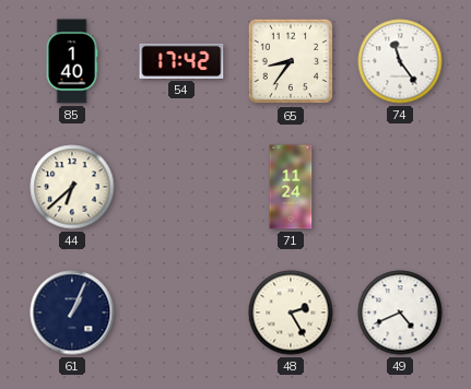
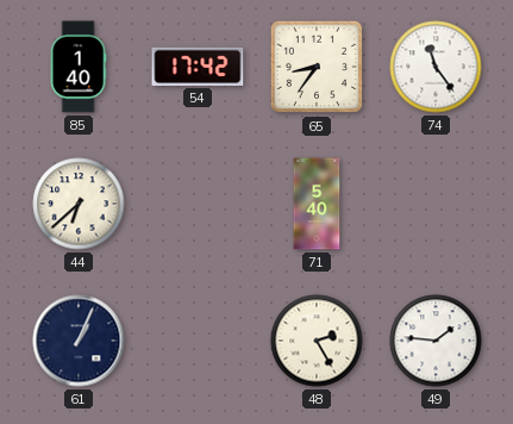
71: 11:24 -> 5:40
49: 4:41 -> 1:46
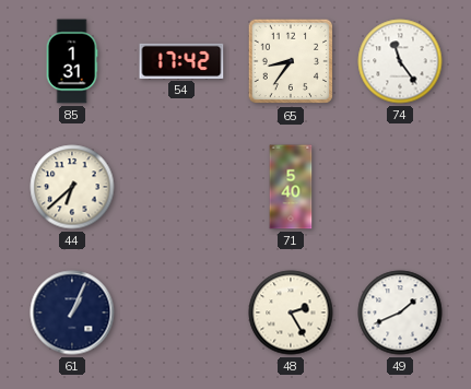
85: 1:40 -> 1:31
49: 1:46 -> 1:41
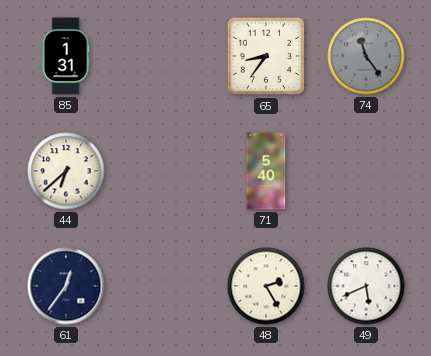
54: 17:42 -> none
74 dial: white -> grey
61: 1:04 -> 12:36
49: 1:41 -> 5:41
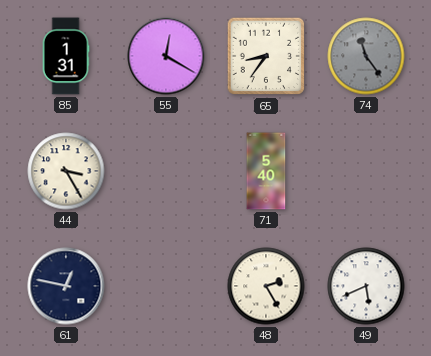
55: none -> 12:20
44: 6:38 -> 3:25
61: 12:36 -> 12:47
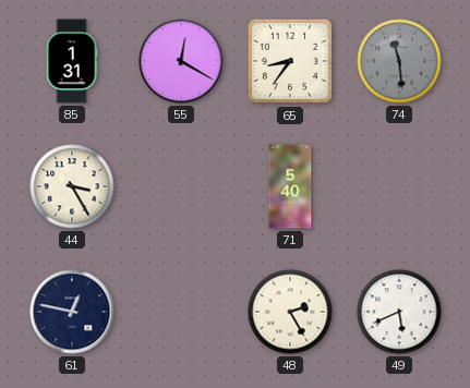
74: 11:24 -> 11:29
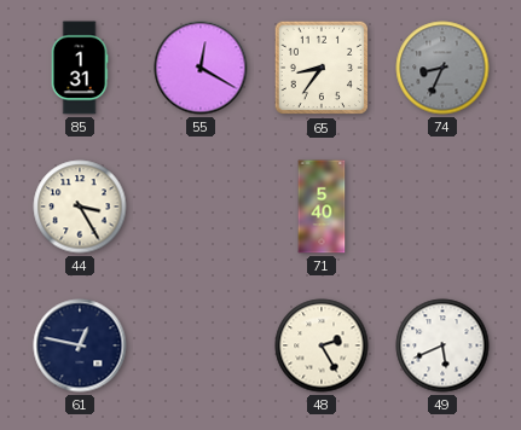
74: 11:29 -> 8:34
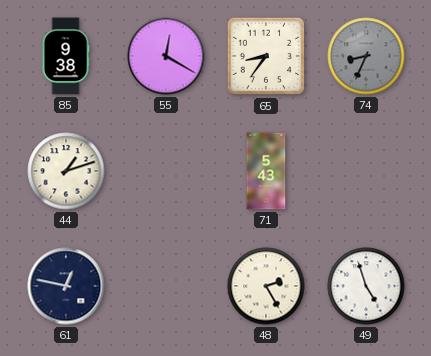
85: 1:31 -> 9:38
44: 3:25 -> 1:12
71: 5:40 -> 5:43
49: 5:41 -> 4:57
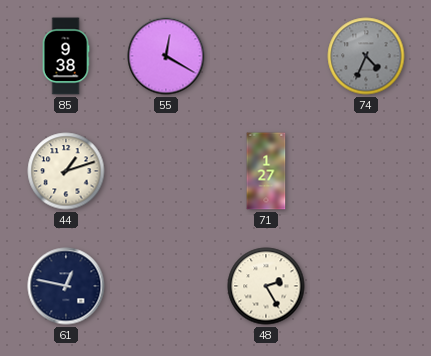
65: 8:36 -> none
74: 8:34 -> 4:34
71: 5:43 -> 1:27
49: 4:57 -> none
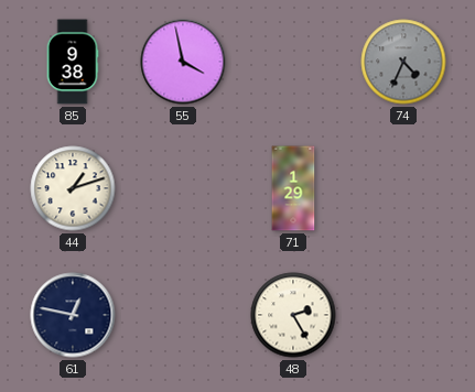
55: 12:20 -> 3:58
71: 1:27 -> 1:29
